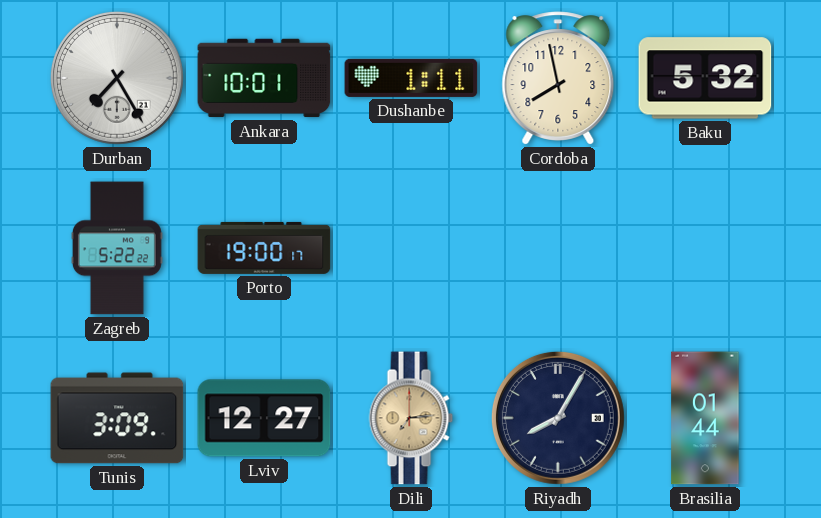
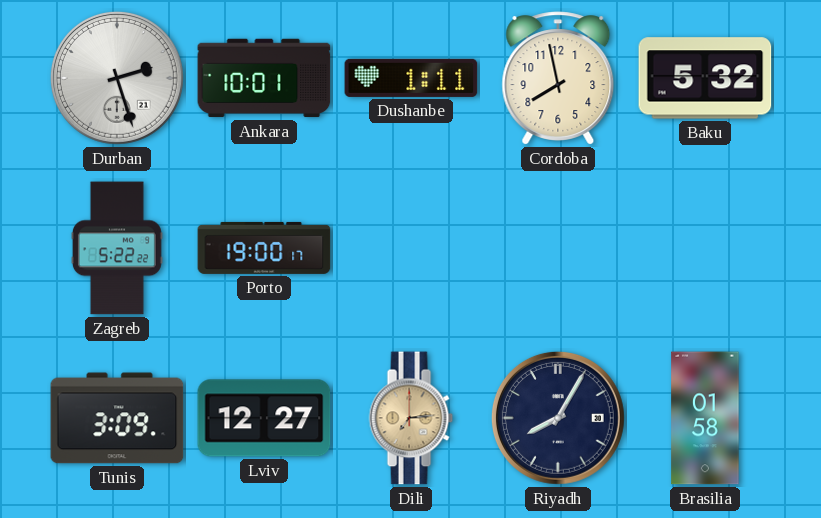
Durban: 7:25 -> 2:27
Brasilia: 01:44 -> 01:58
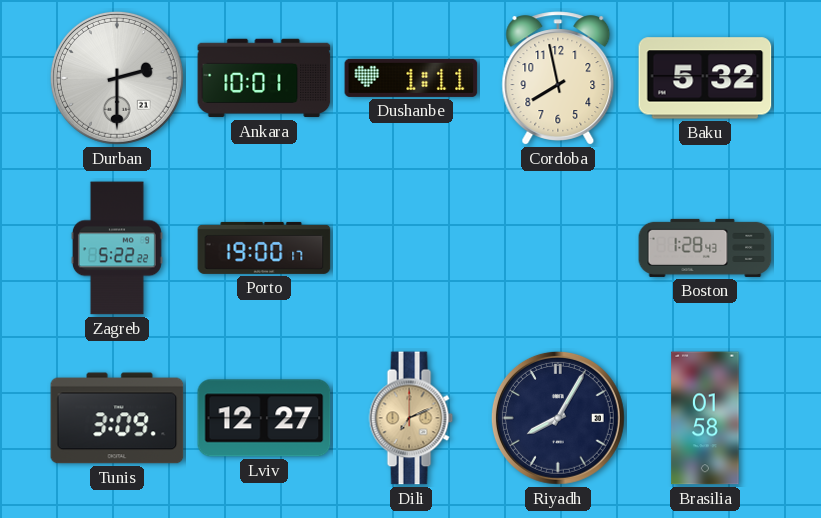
Durban: 2:27 -> 2:30
Boston: none -> 1:28
Dili: 7:14 -> 7:11
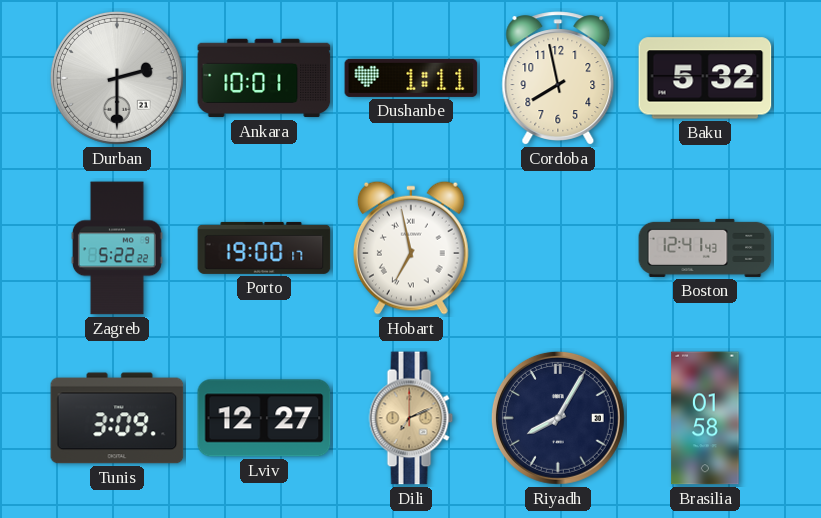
Hobart: none -> 6:58
Boston: 1:28 -> 12:41
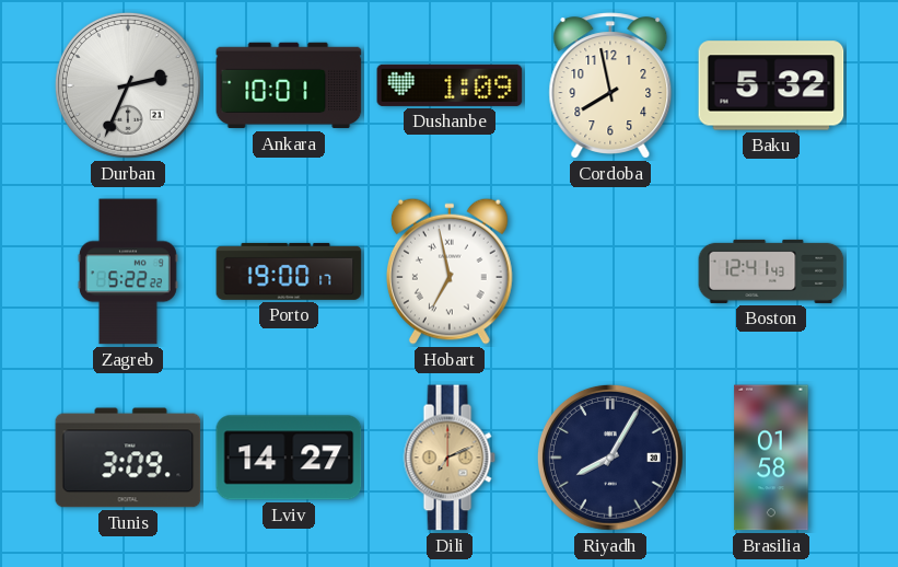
Durban: 2:30 -> 2:34
Dushanbe: 1:11 -> 1:09
Lviv: 12:27 -> 14:27
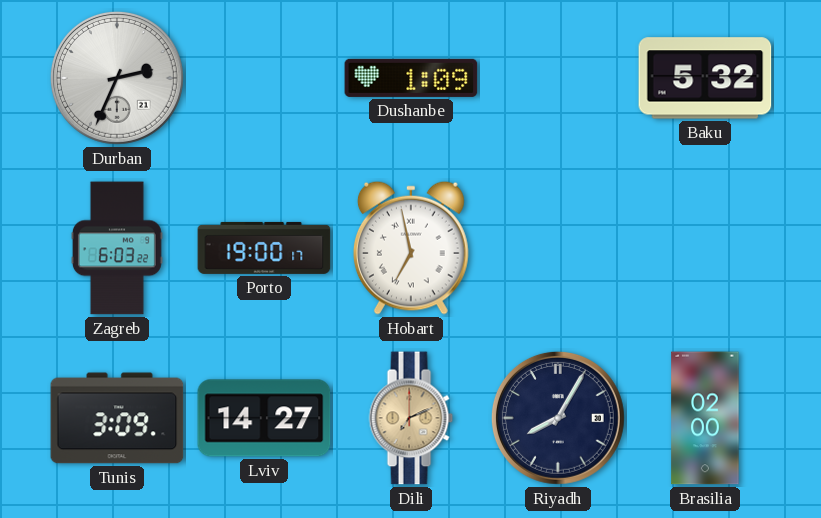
Ankara: 10:01 -> none
Cordoba: 7:58 -> none
Zagreb: 5:22 -> 6:03
Boston: 12:41 -> none
Brasilia: 01:58 -> 02:00
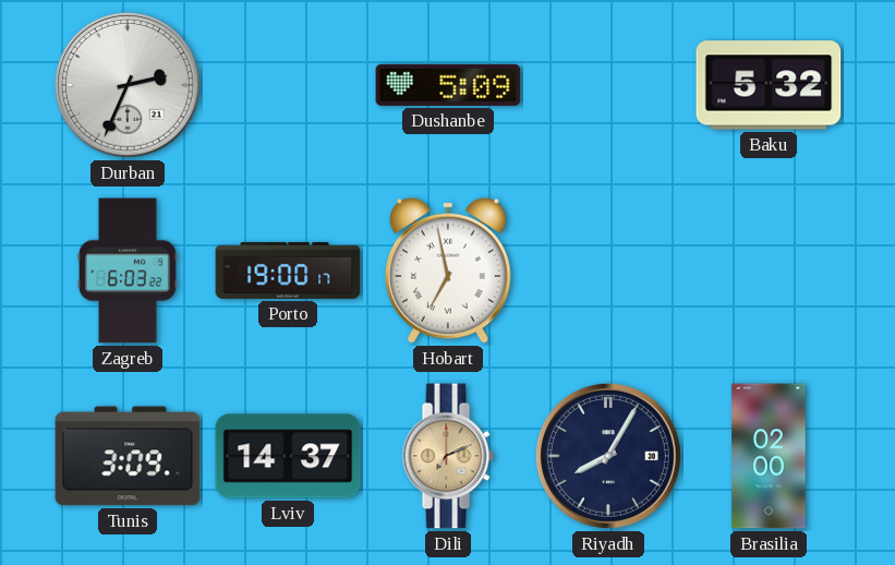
Dushanbe: 1:09 -> 5:09
Lviv: 14:27 -> 14:37
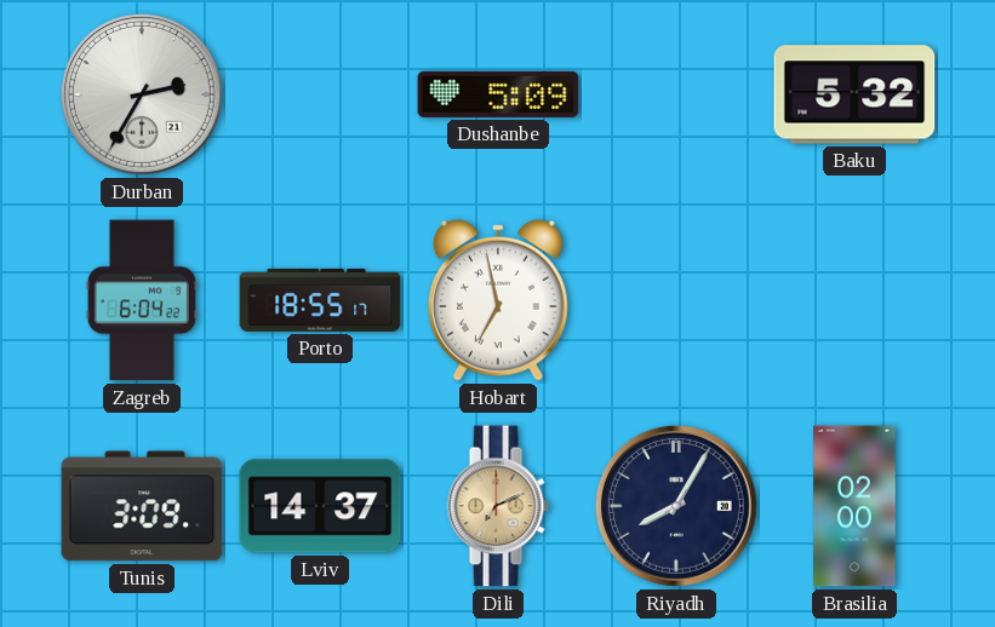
Durban: 2:34 -> 2:35
Zagreb: 6:03 -> 6:04
Porto: 19:00 -> 18:55
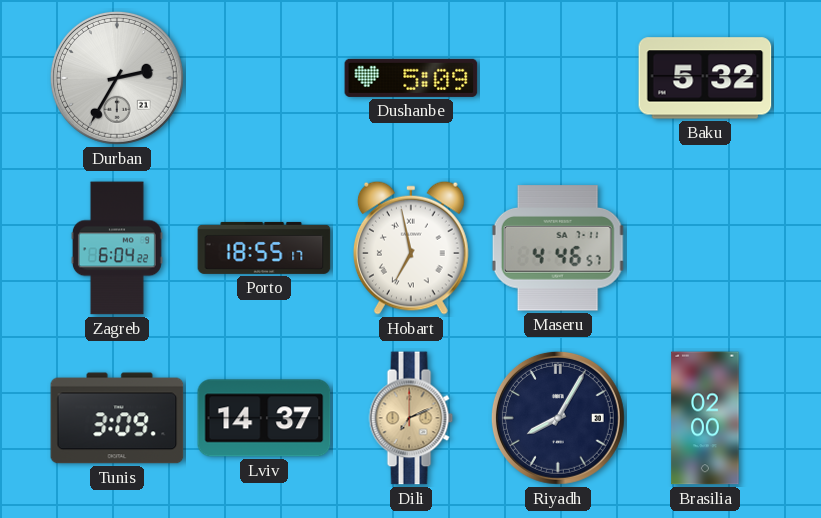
Maseru: none -> 4:46
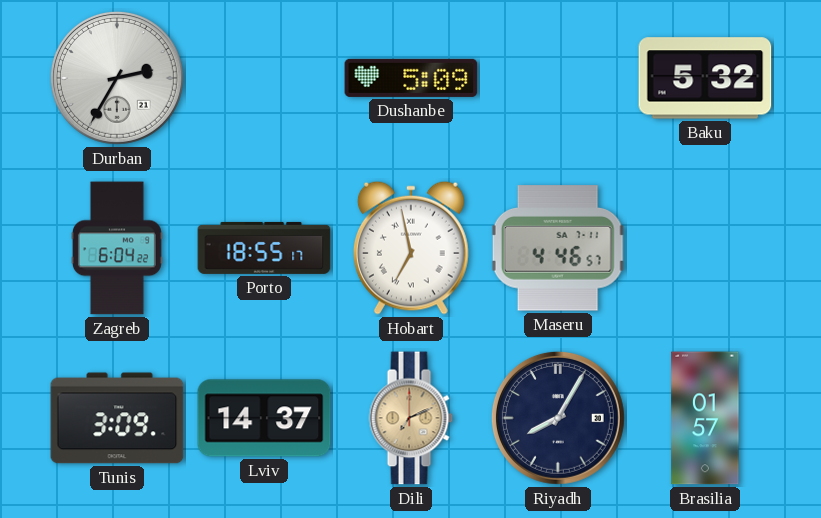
Brasilia: 02:00 -> 01:57
